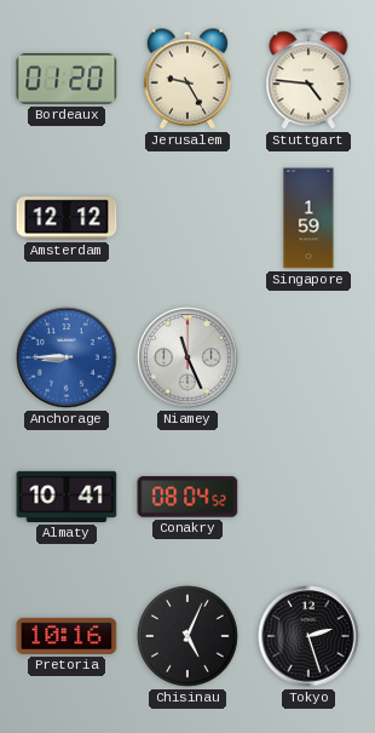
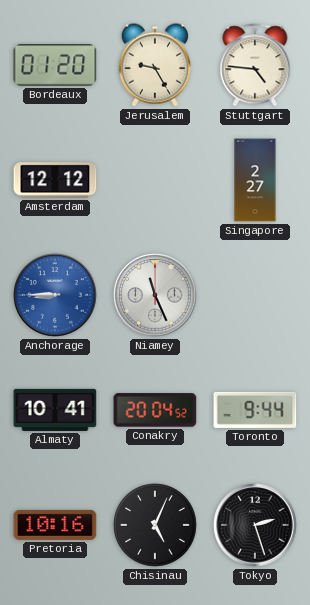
Singapore: 1:59 -> 2:27
Conakry: 08:04 -> 20:04
Toronto: none -> 9:44
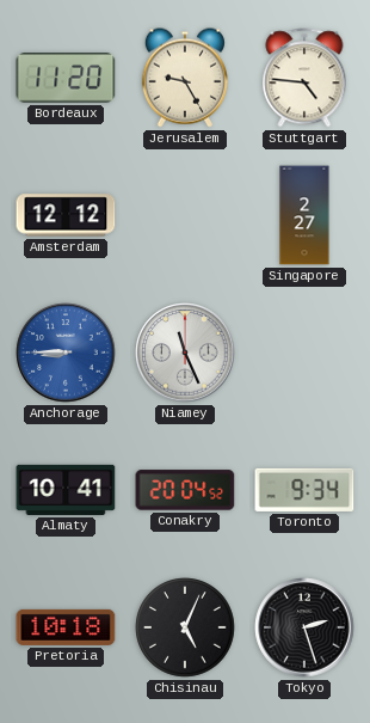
Bordeaux: 01:20 -> 11:20
Toronto: 9:44 -> 9:34
Pretoria: 10:16 -> 10:18
